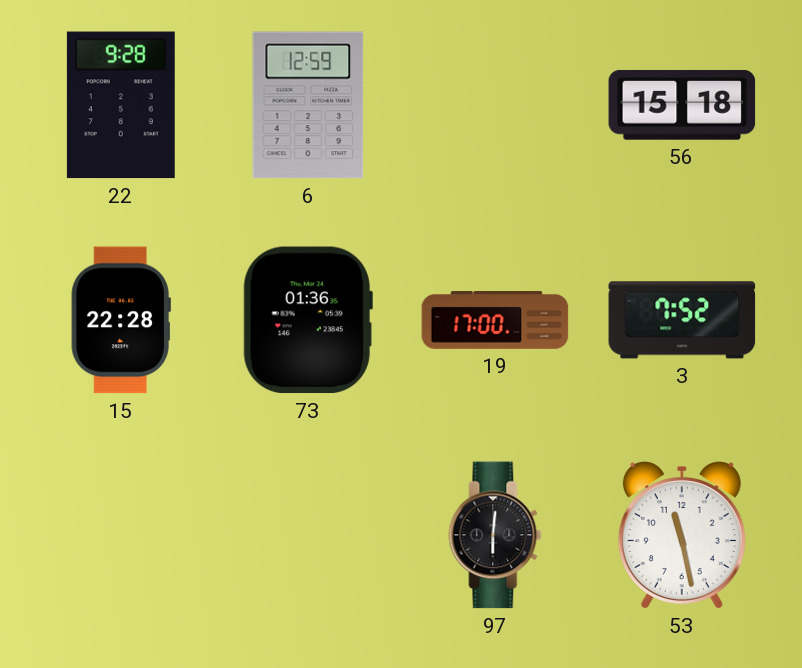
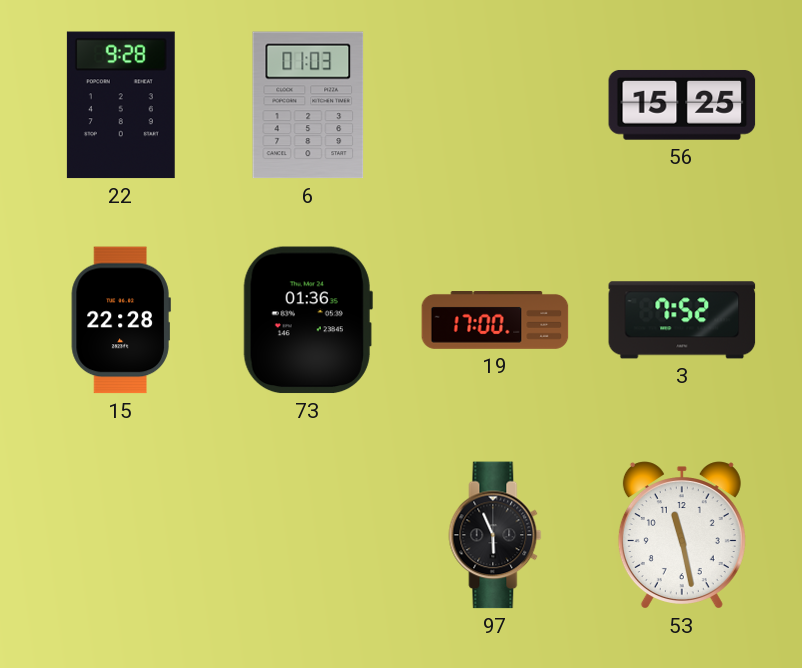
6: 12:59 -> 01:03
56: 15:18 -> 15:25
97: 6:01 -> 5:56
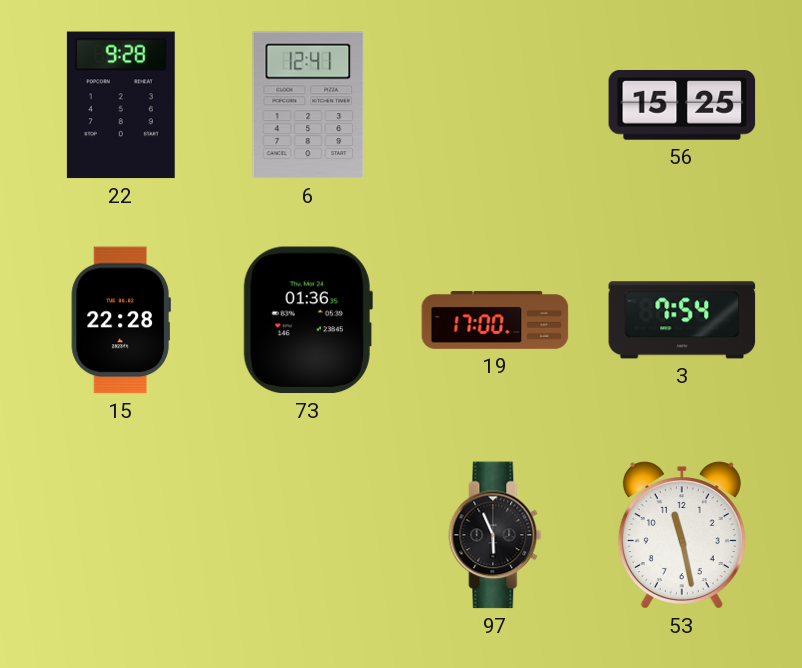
6: 01:03 -> 12:41
3: 7:52 -> 7:54
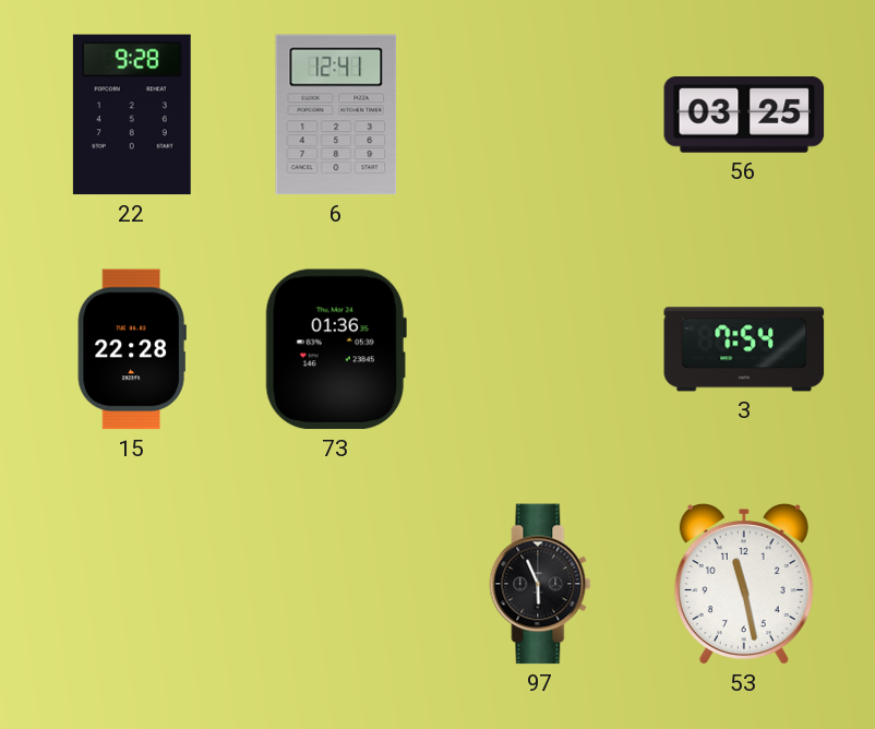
56: 15:25 -> 03:25
19: 17:00 -> none
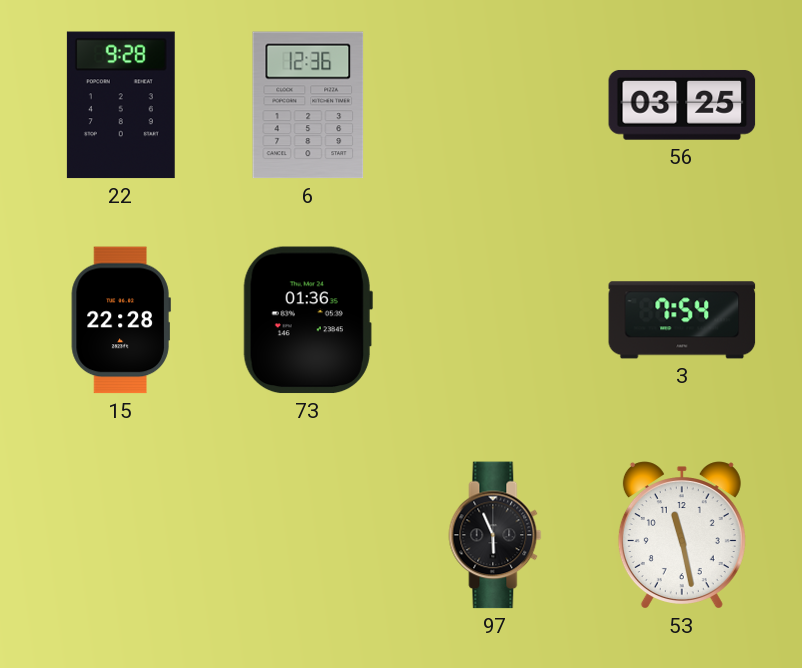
6: 12:41 -> 12:36
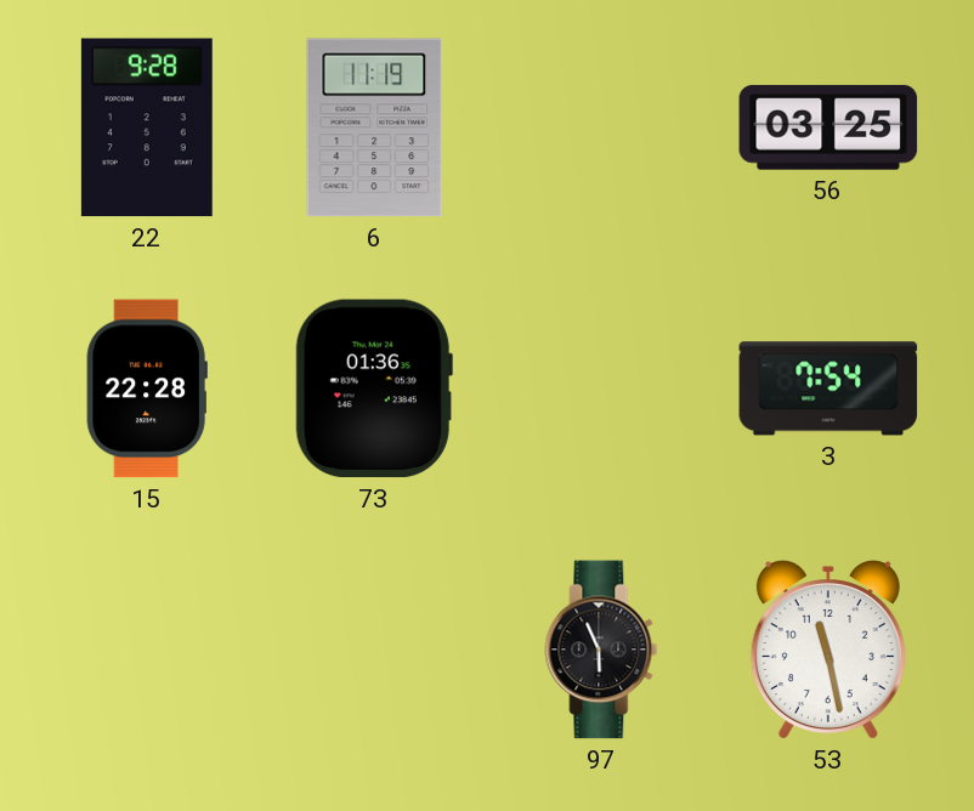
6: 12:36 -> 11:19
